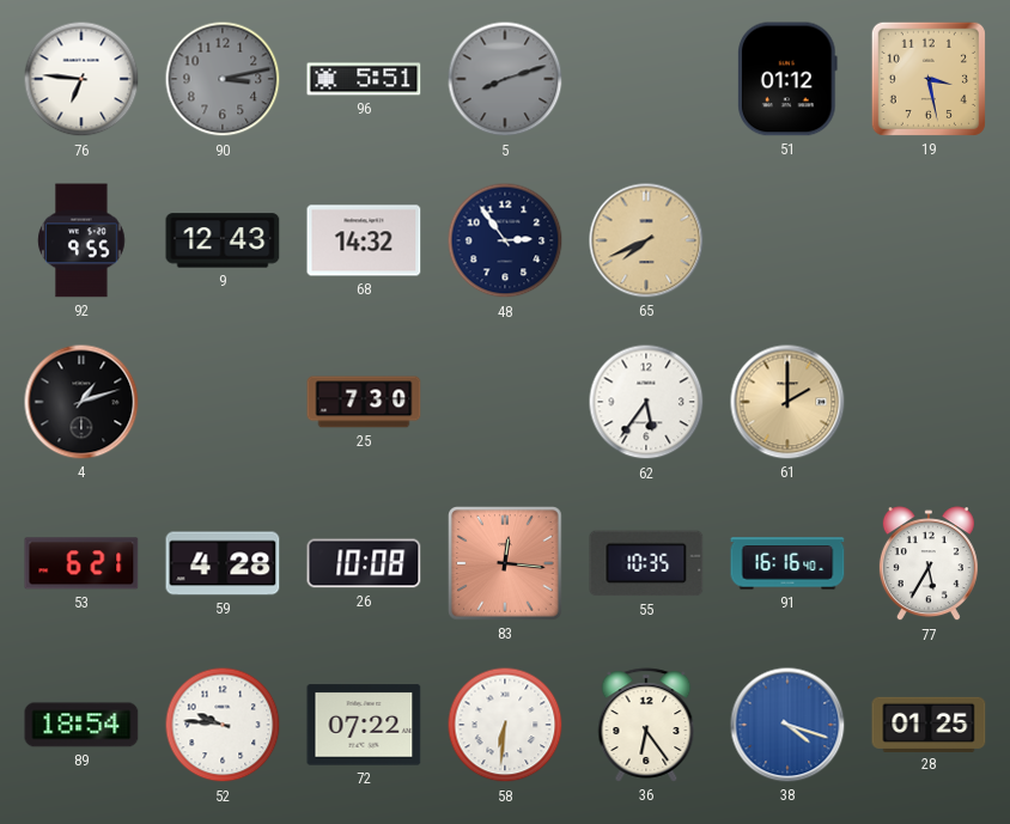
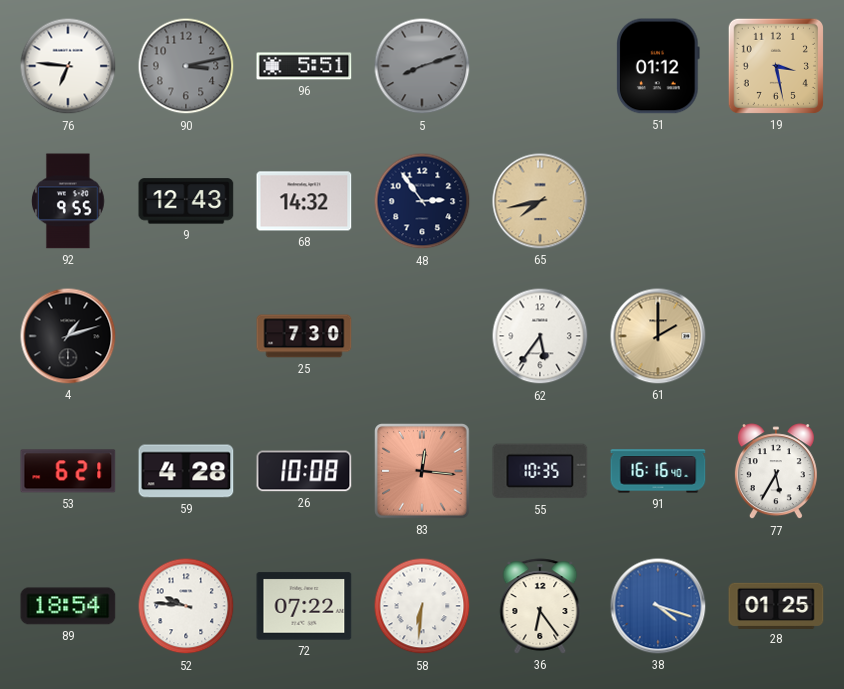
65: 7:41 -> 7:43
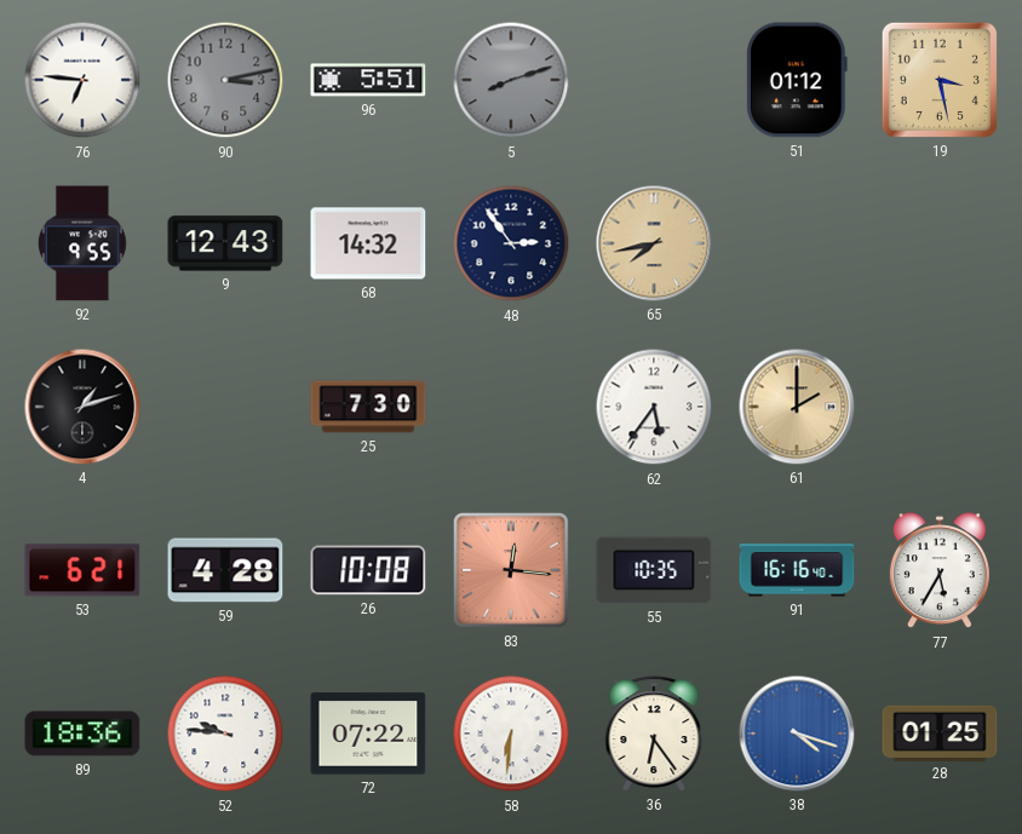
89: 18:54 -> 18:36
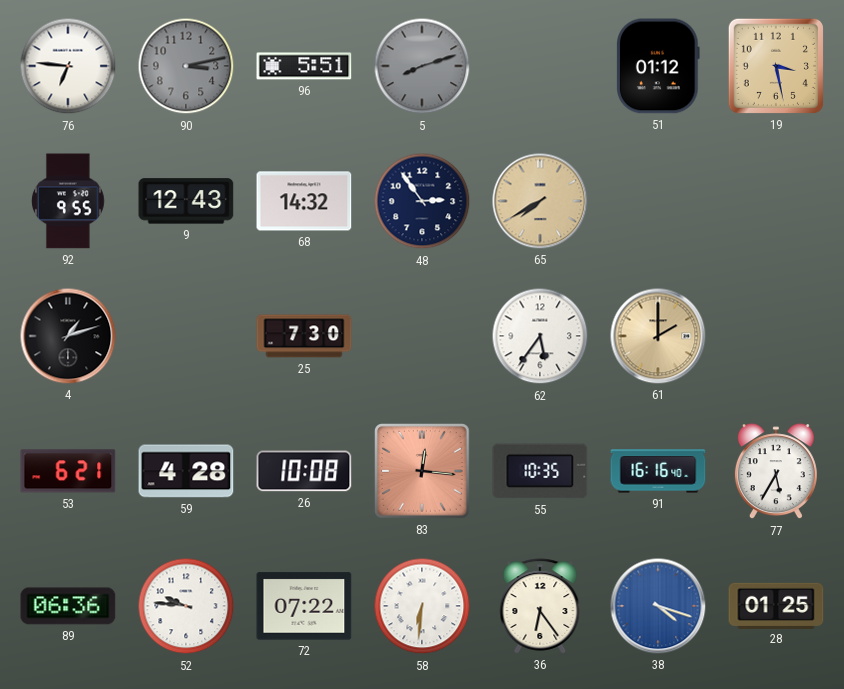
65: 7:43 -> 7:40
89: 18:36 -> 06:36
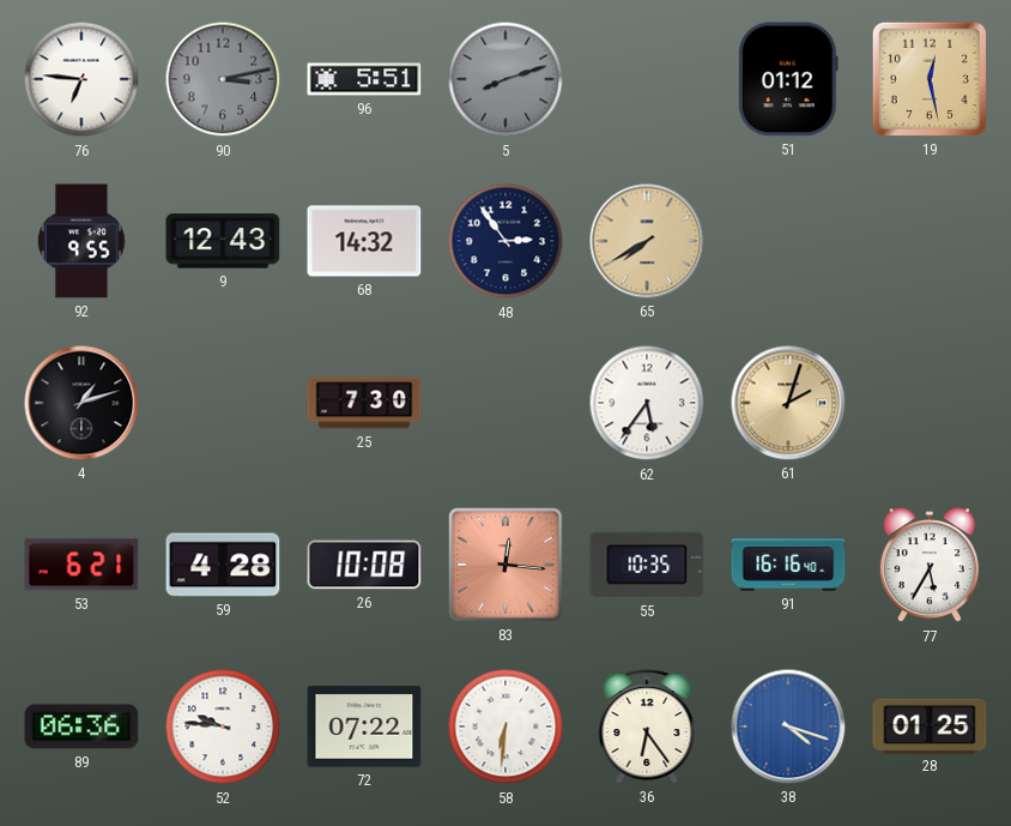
19: 3:28 -> 12:28
61: 2:00 -> 2:03
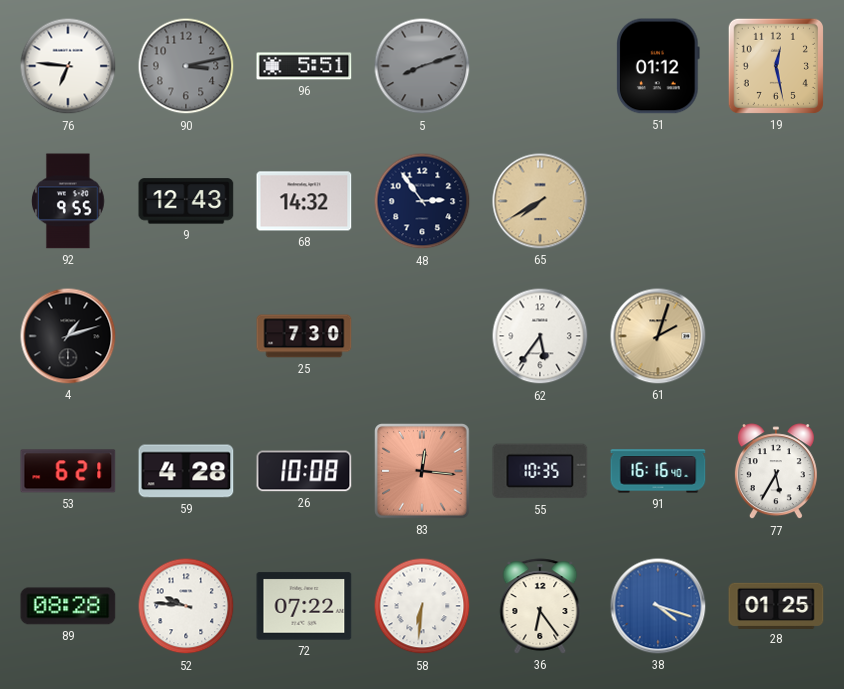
89: 06:36 -> 08:28
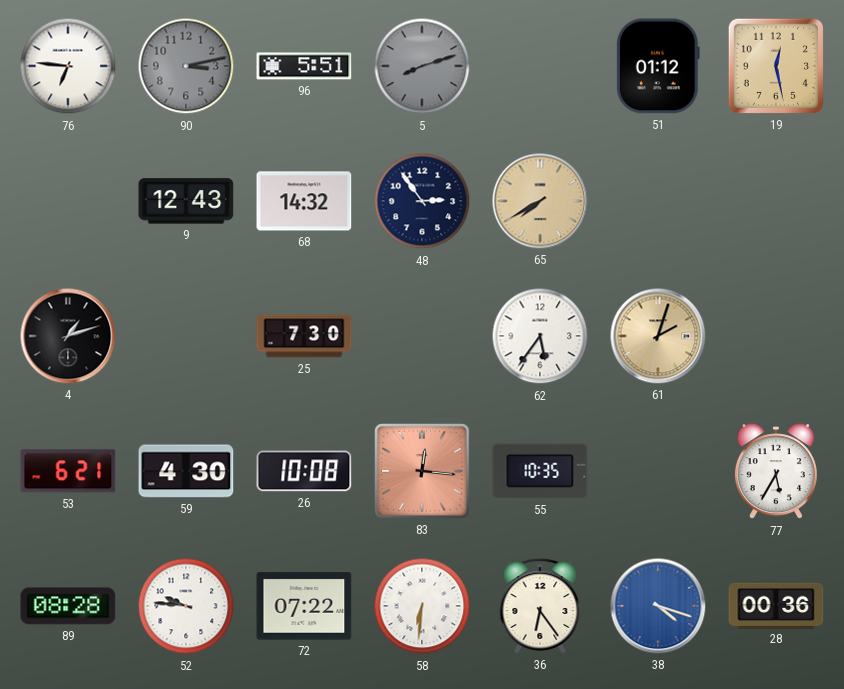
92: 9:55 -> none
59: 4:28 -> 4:30
91: 16:16 -> none
28: 01:25 -> 00:36
